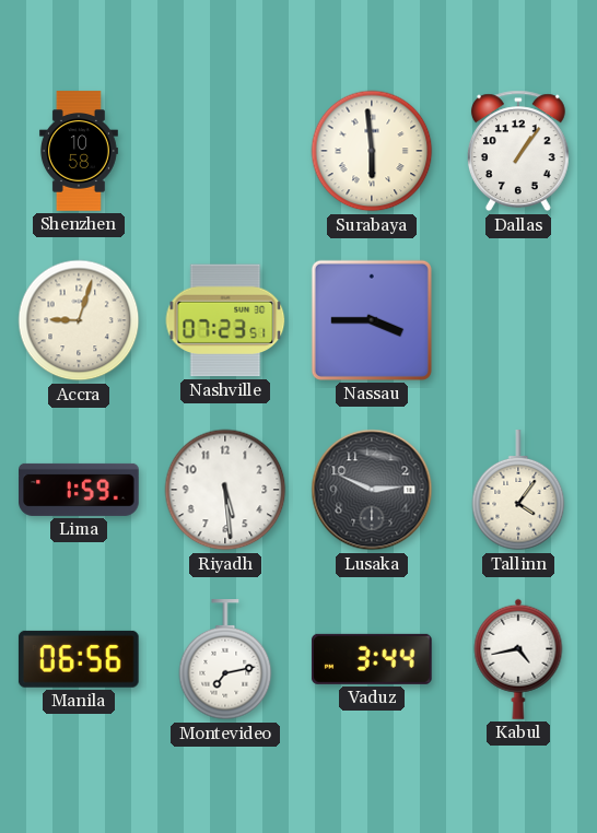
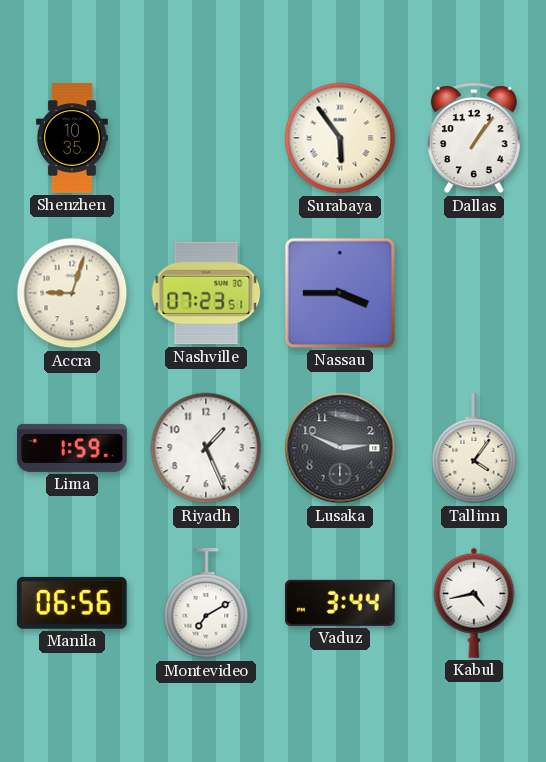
Shenzhen: 10:58 -> 10:35
Surabaya: 5:59 -> 5:54
Riyadh: 5:29 -> 1:26
Montevideo: 7:13 -> 7:10
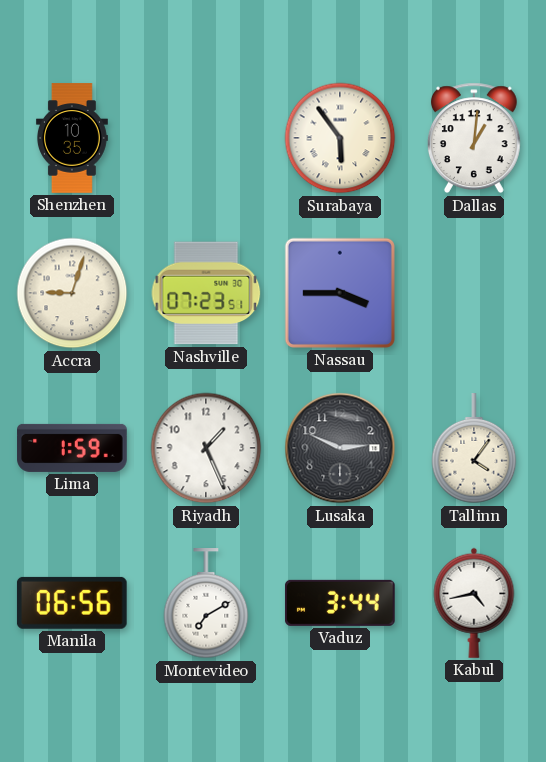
Dallas: 1:06 -> 1:01
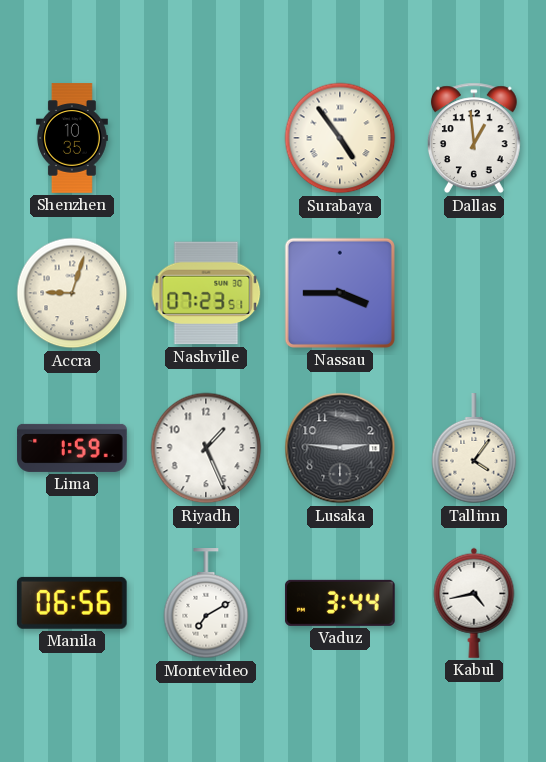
Surabaya: 5:54 -> 4:54
Dallas: 1:01 -> 12:59
Lusaka: 2:49 -> 2:46
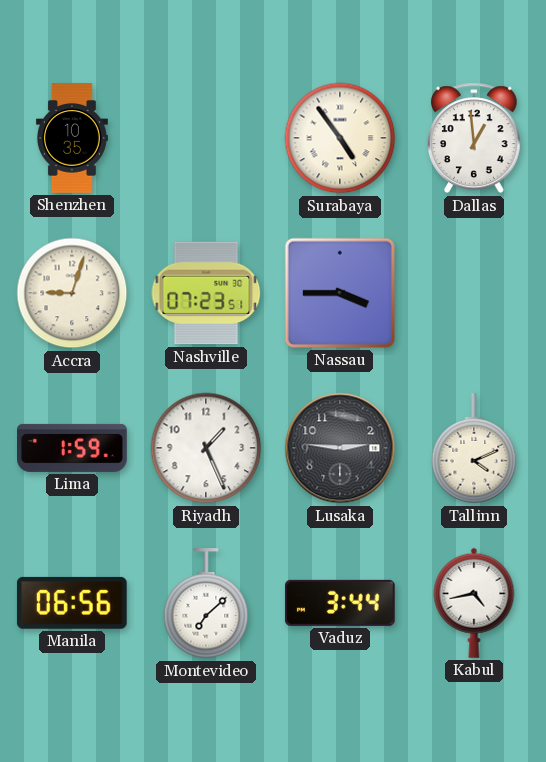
Tallinn: 4:06 -> 4:11
Montevideo: 7:10 -> 7:08
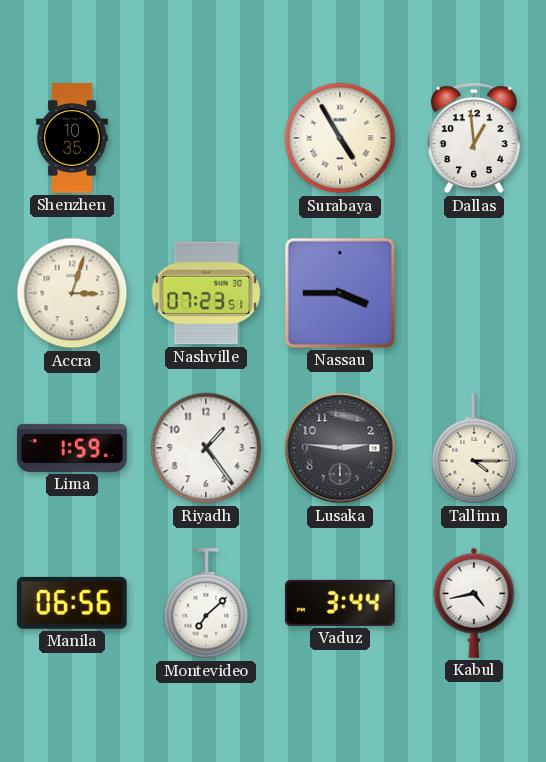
Surabaya: 4:54 -> 4:55
Accra: 9:03 -> 3:03
Riyadh: 1:26 -> 1:24
Tallinn: 4:11 -> 4:15
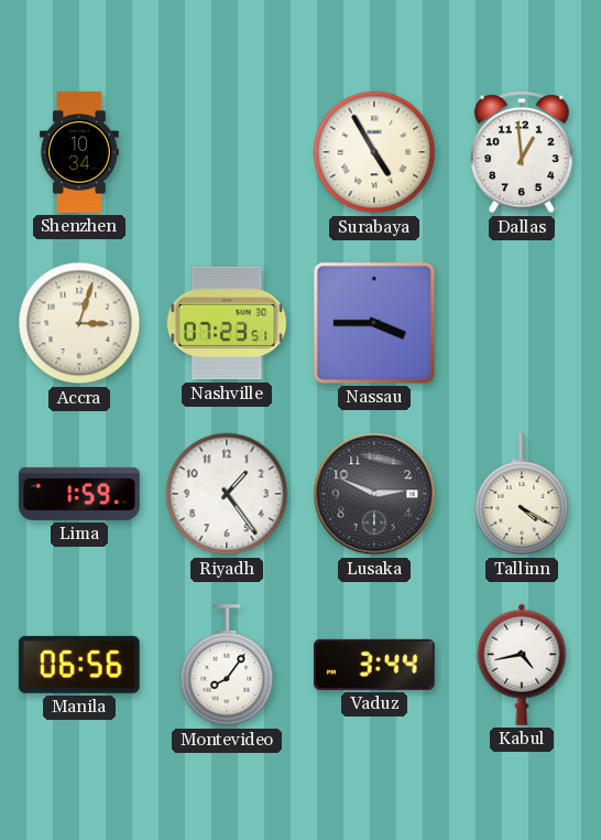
Shenzhen: 10:35 -> 10:34
Lusaka: 2:46 -> 2:49
Tallinn: 4:15 -> 4:20
Montevideo: 7:08 -> 8:06
